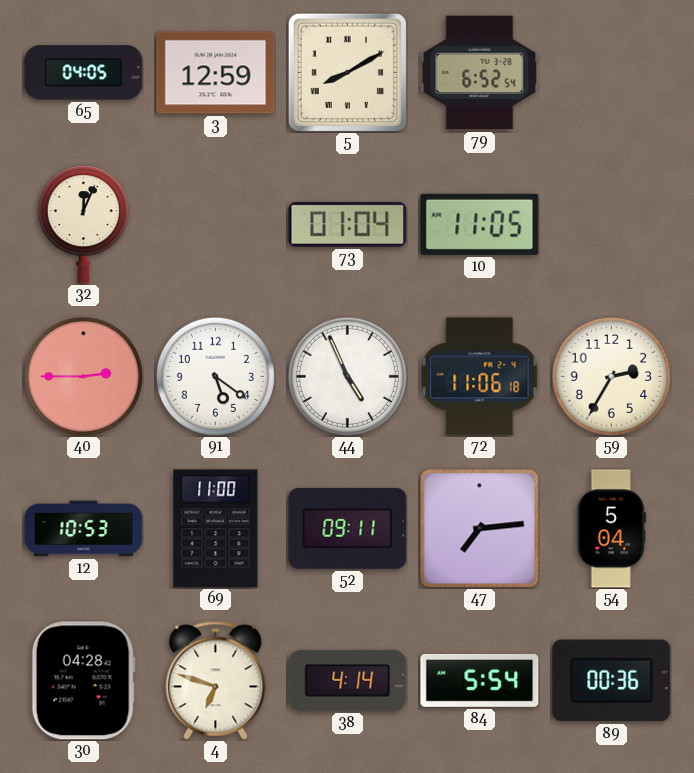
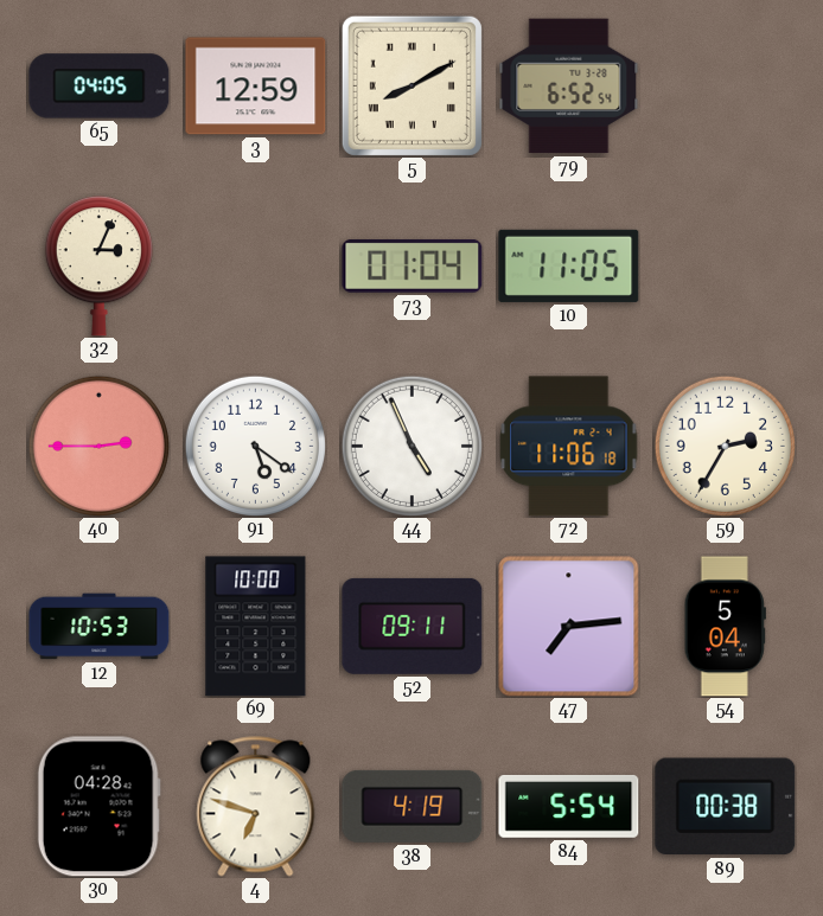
32: 12:04 -> 3:04
69: 11:00 -> 10:00
38: 4:14 -> 4:19
89: 00:36 -> 00:38
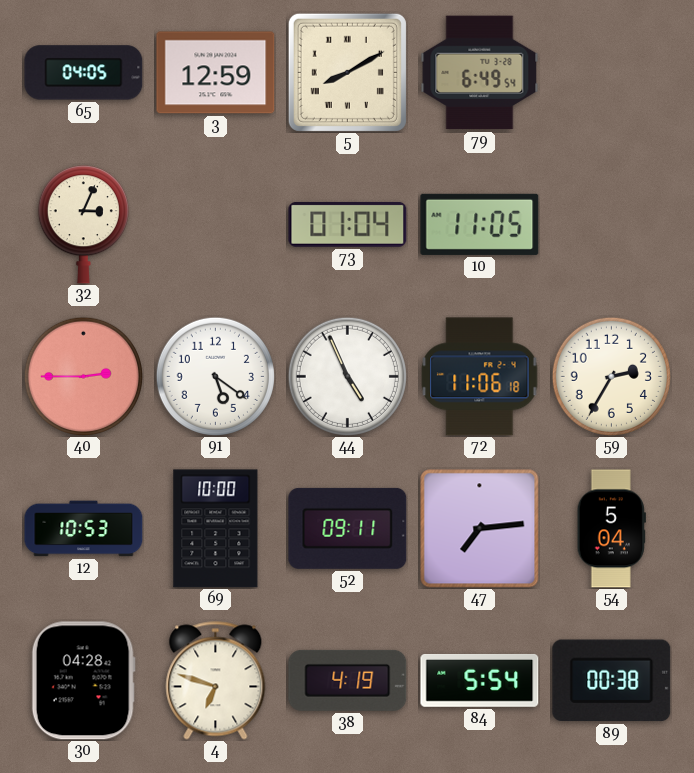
79: 6:52 -> 6:49
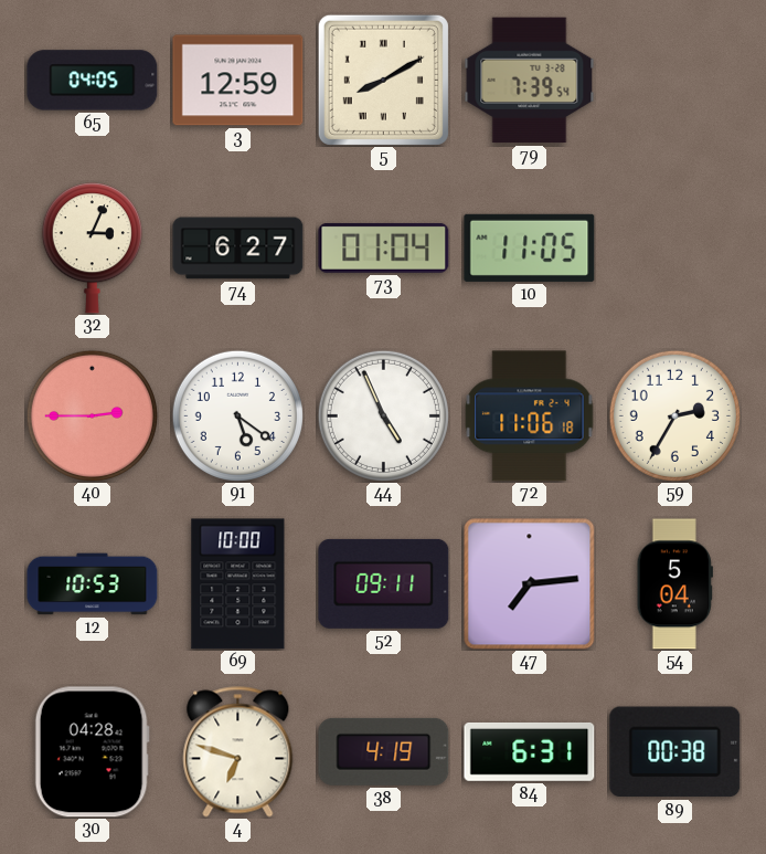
79: 6:49 -> 7:39
74: none -> 6:27
84: 5:54 -> 6:31
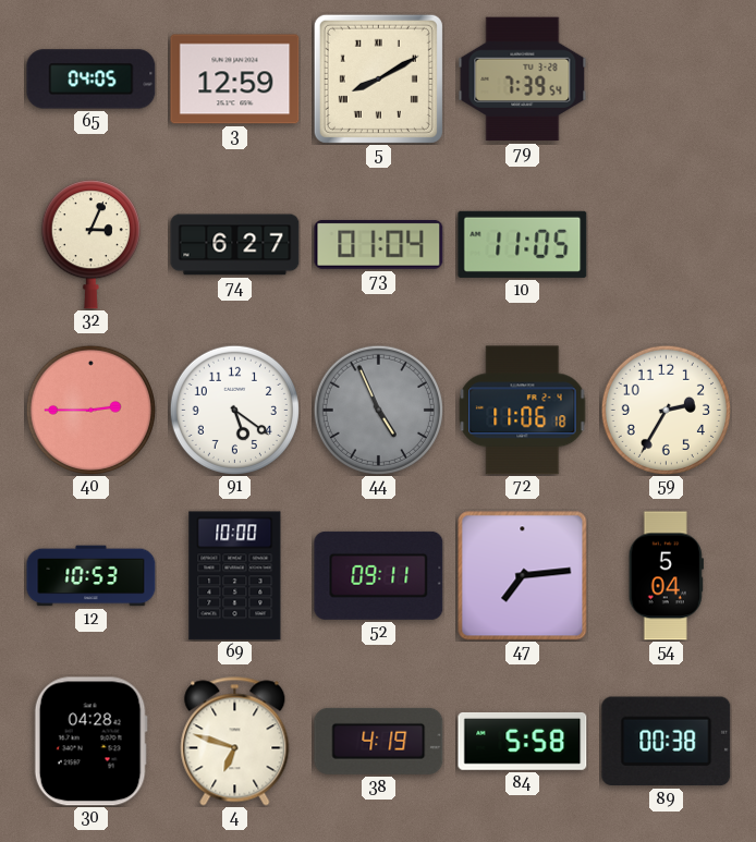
44 dial: white -> grey
84: 6:31 -> 5:58
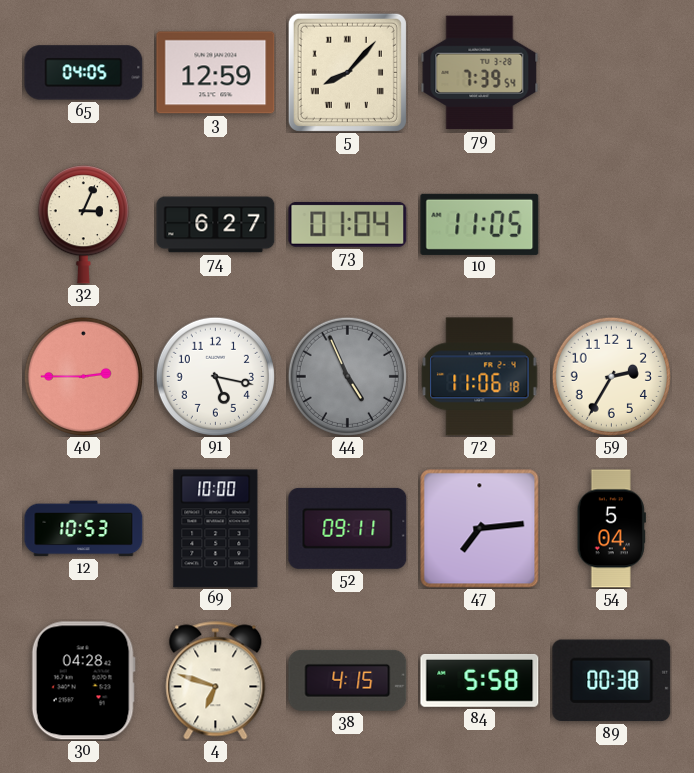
5: 8:10 -> 8:07
91: 5:21 -> 5:17
38: 4:19 -> 4:15
